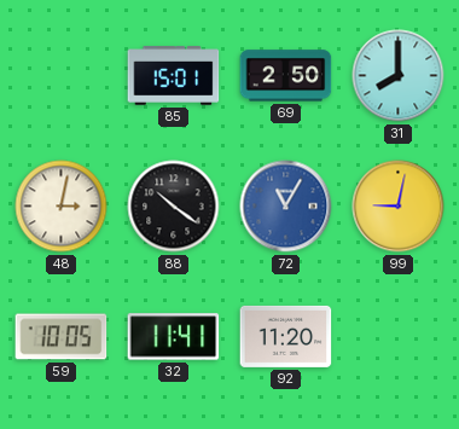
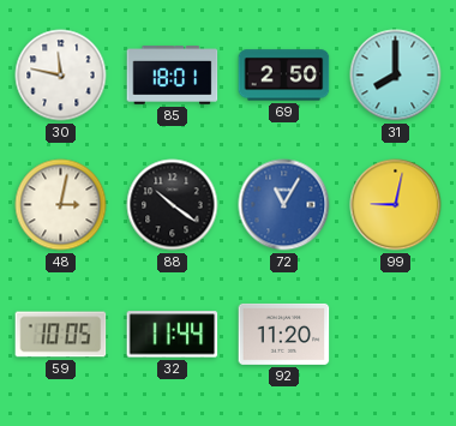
30: none -> 11:47
85: 15:01 -> 18:01
32: 11:41 -> 11:44
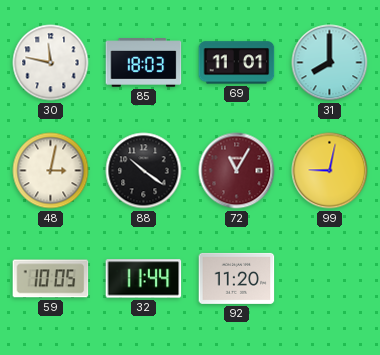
85: 18:01 -> 18:03
69: 2:50 -> 11:01
72 dial: blue -> burgundy
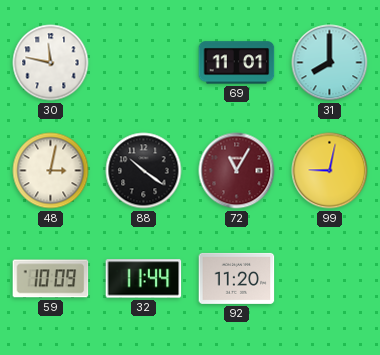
85: 18:03 -> none
59: 10:05 -> 10:09
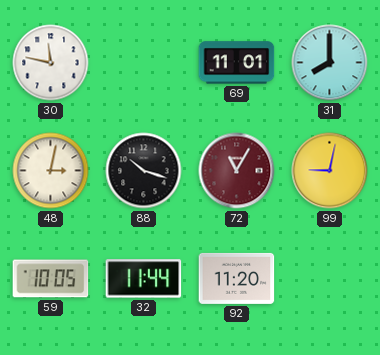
88: 10:21 -> 10:18
59: 10:09 -> 10:05
